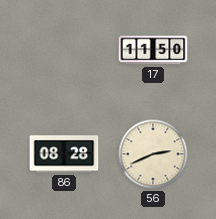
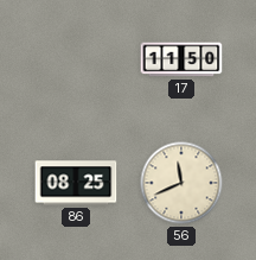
86: 08:28 -> 08:25
56: 2:41 -> 11:41
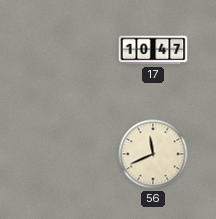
17: 11:50 -> 10:47
86: 08:25 -> none
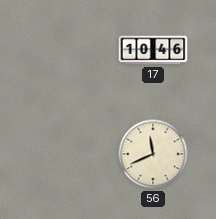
17: 10:47 -> 10:46
